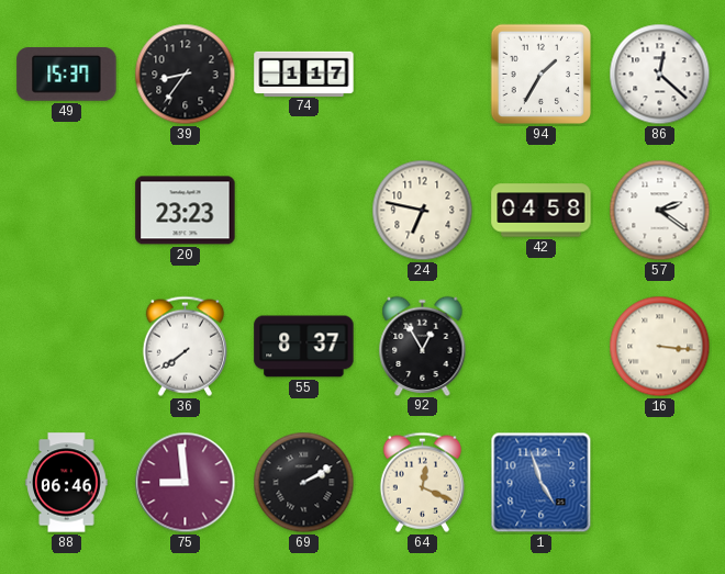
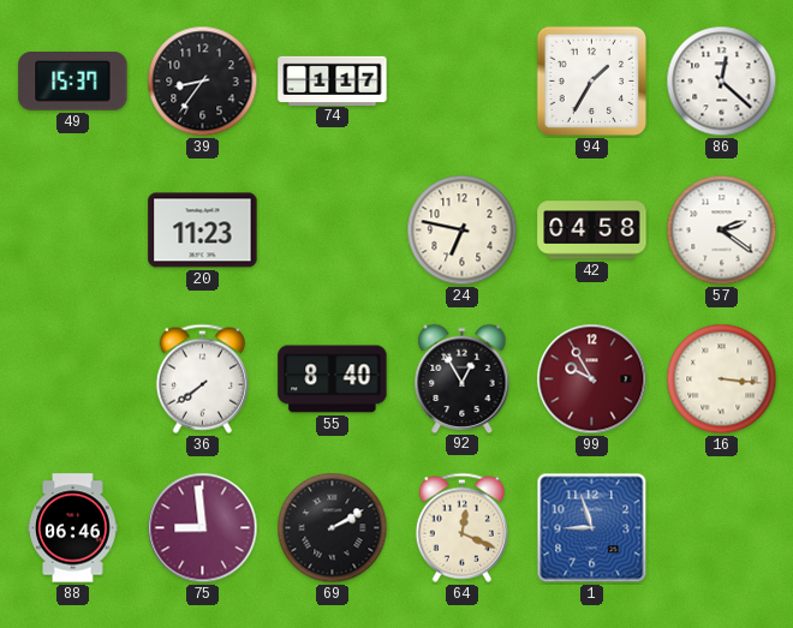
20: 23:23 -> 11:23
55: 8:37 -> 8:40
99: none -> 9:55
1: 4:57 -> 8:57
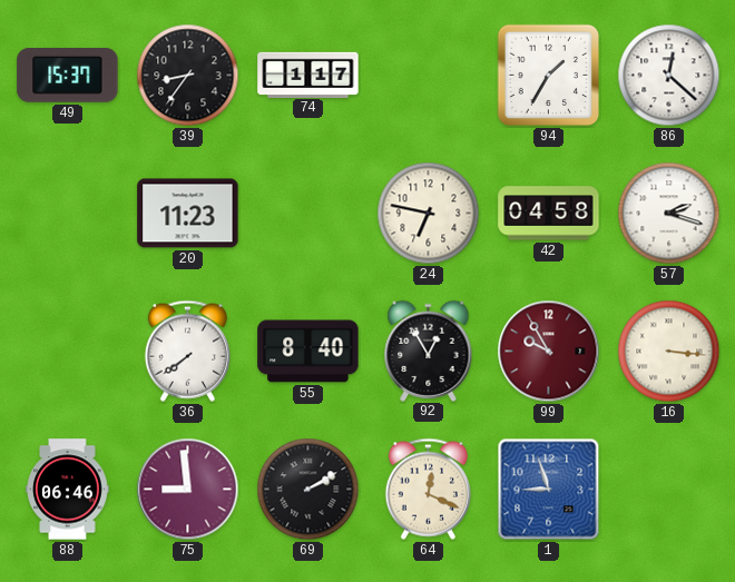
57: 2:21 -> 2:18
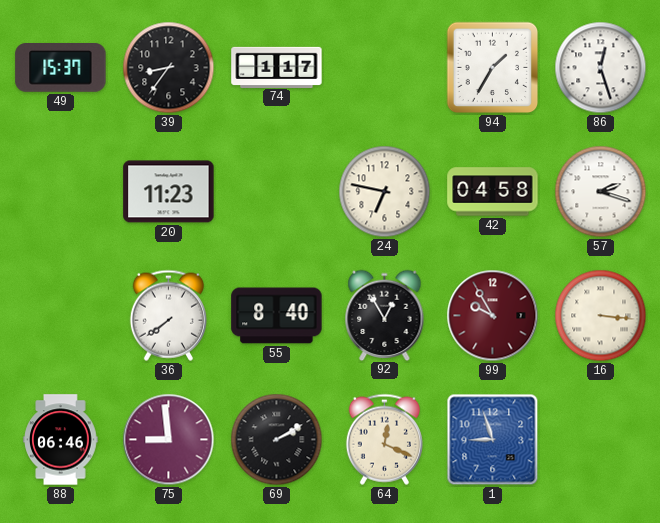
86: 12:22 -> 12:27
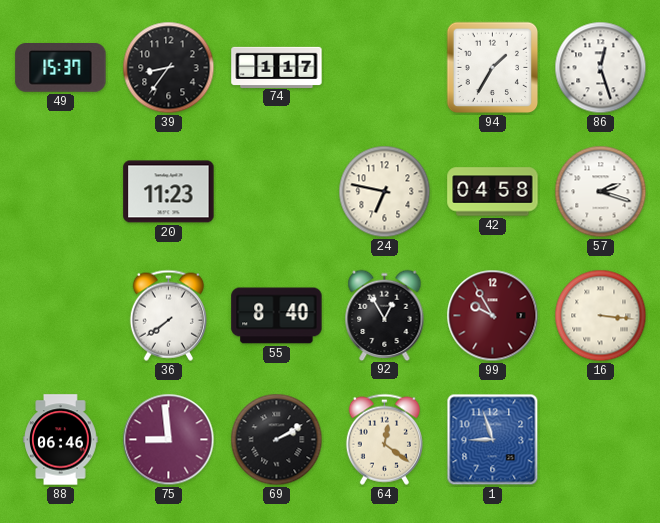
64: 12:19 -> 12:21
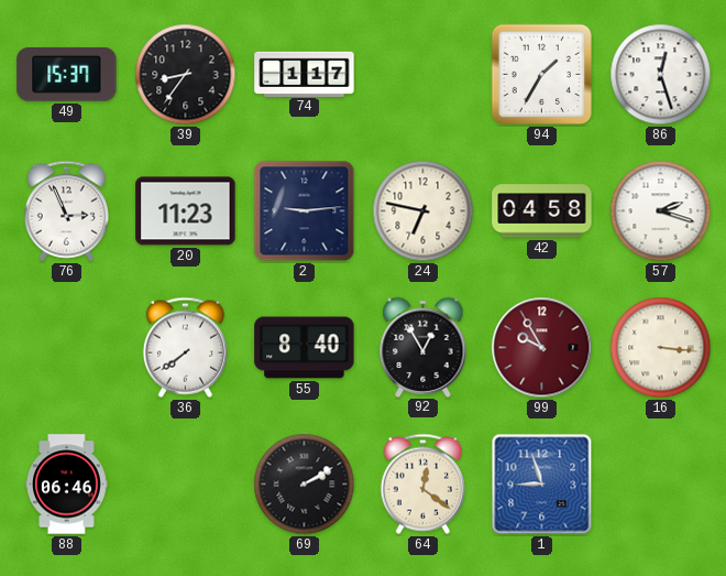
76: none -> 2:56
2: none -> 9:14
75: 8:59 -> none
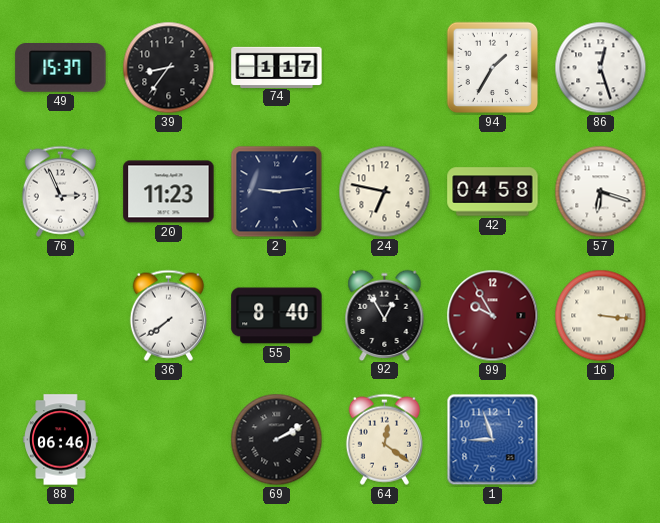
57: 2:18 -> 6:18
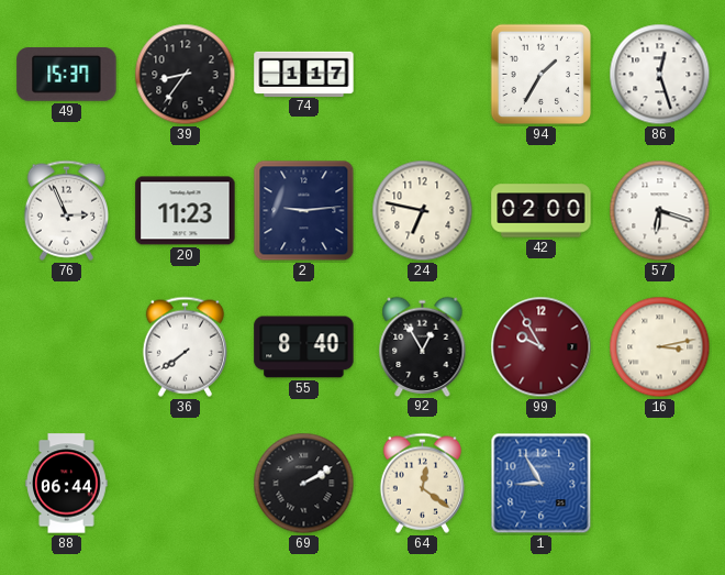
42: 04:58 -> 02:00
16: 3:16 -> 3:13
88: 06:46 -> 06:44
1: 8:57 -> 8:55
